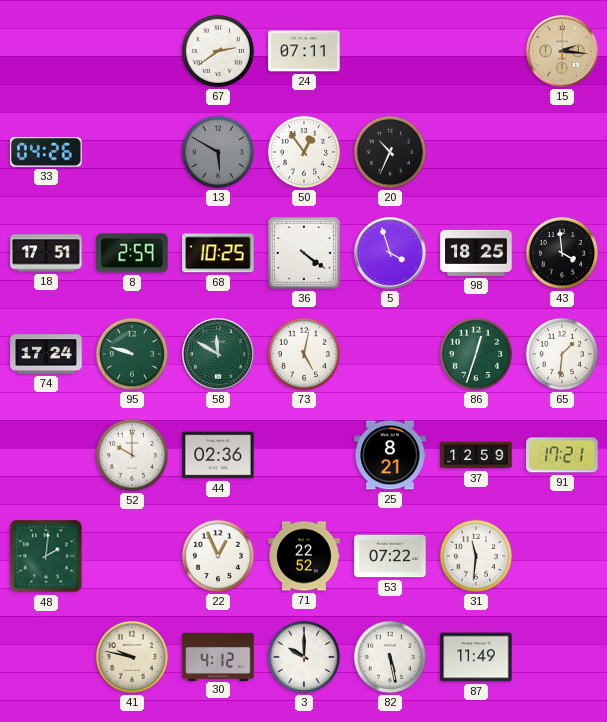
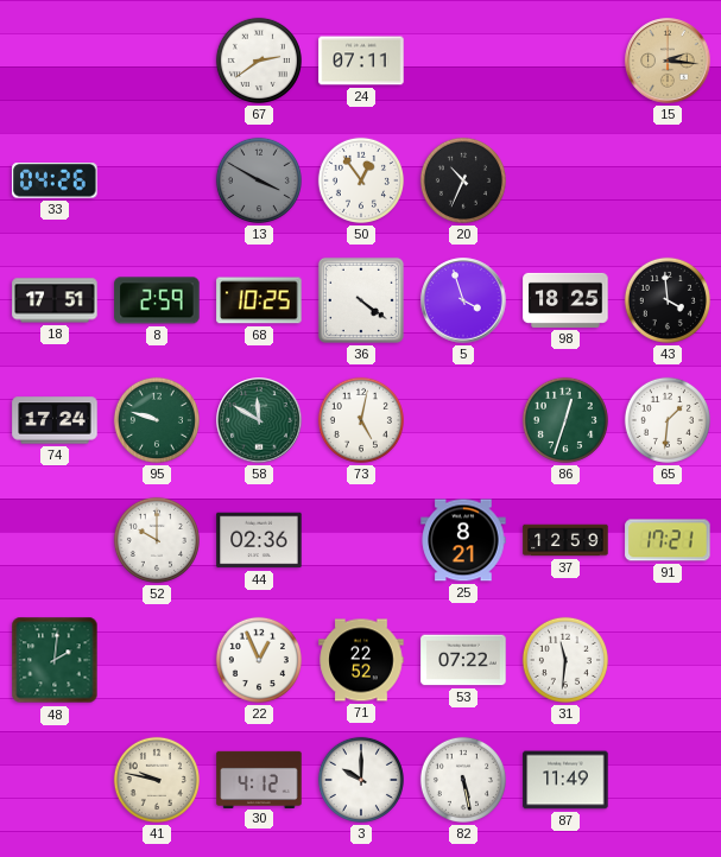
13: 5:50 -> 3:50
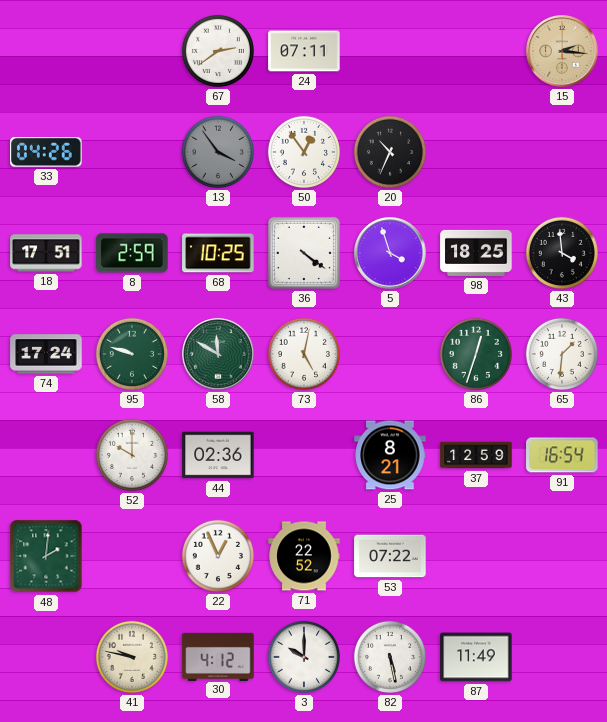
13: 3:50 -> 3:54
91: 17:21 -> 16:54
31: 11:31 -> none
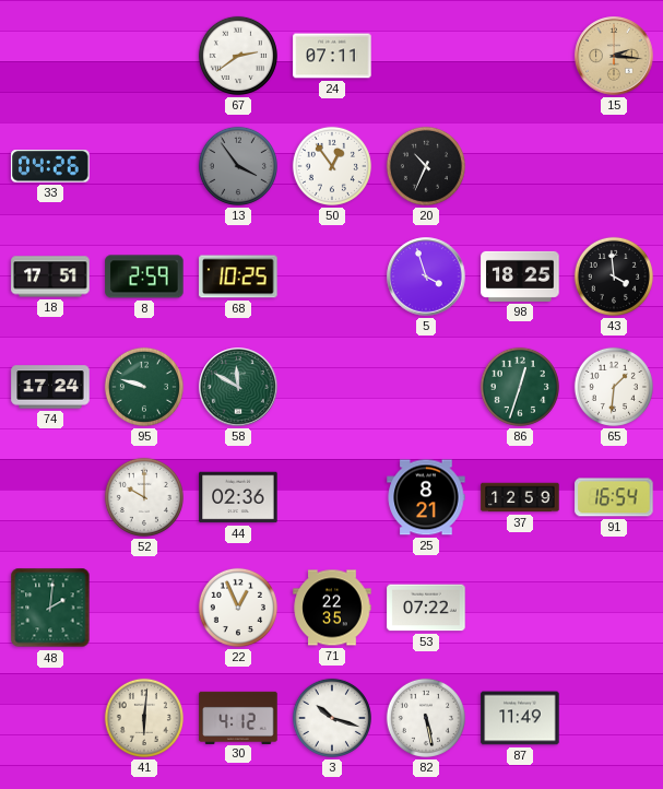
36: 4:21 -> none
73: 5:02 -> none
71: 22:52 -> 22:35
41: 9:47 -> 6:01
3: 10:00 -> 10:18
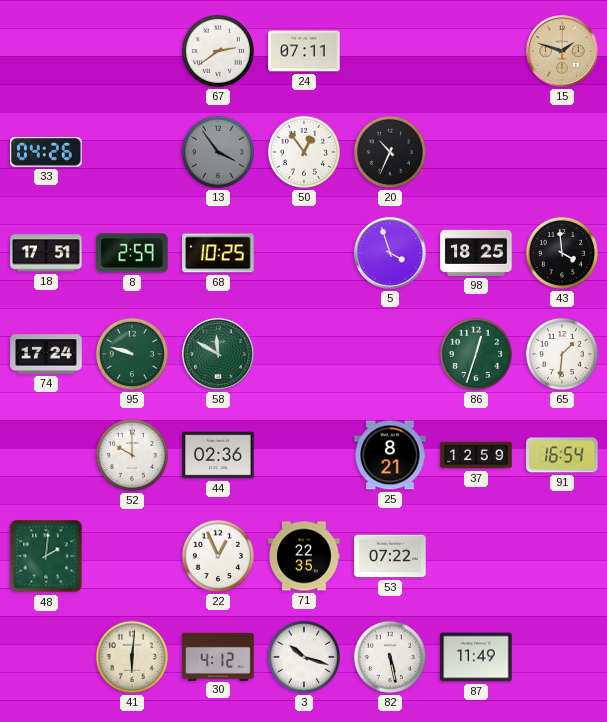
15: 2:16 -> 1:48
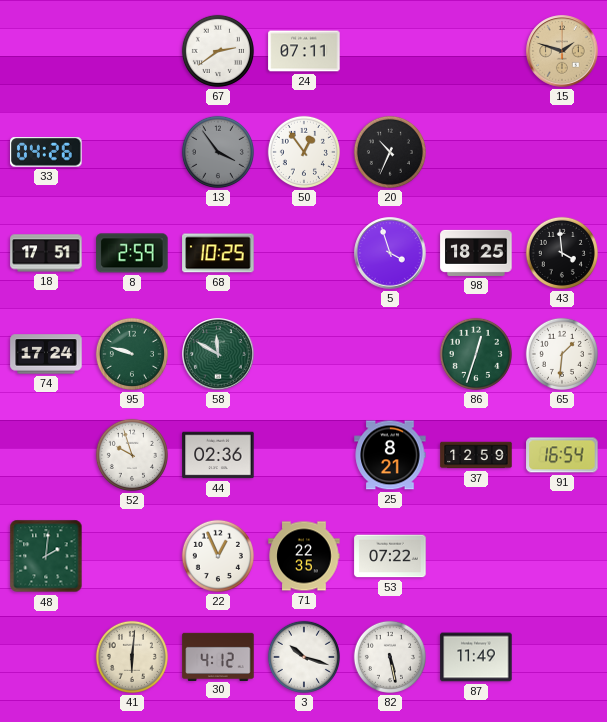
52: 10:00 -> 9:57
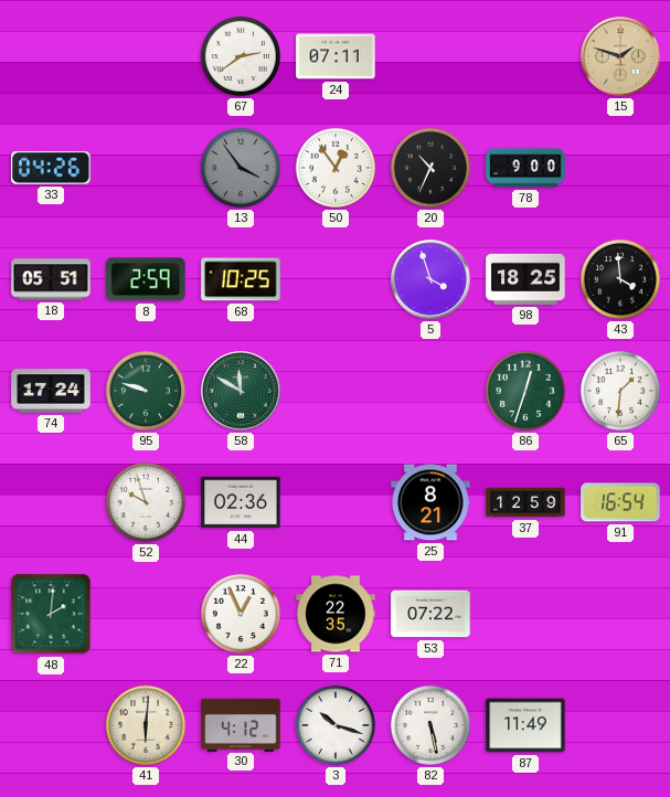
78: none -> 9:00
18: 17:51 -> 05:51
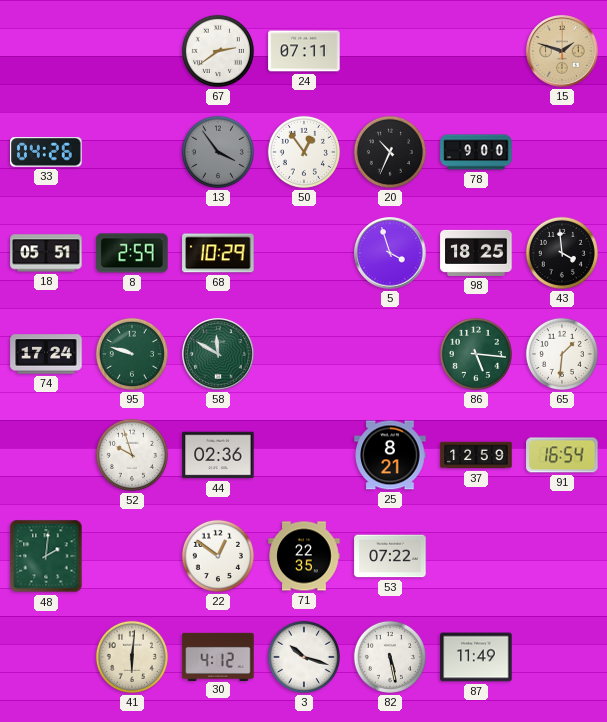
68: 10:25 -> 10:29
86: 12:33 -> 5:16
22: 12:56 -> 12:51
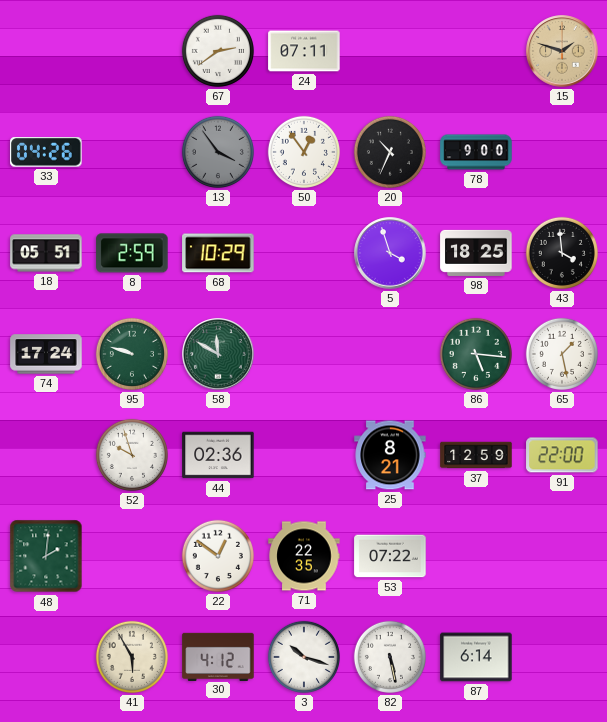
65: 1:31 -> 1:28
91: 16:54 -> 22:00
41: 6:01 -> 5:55
87: 11:49 -> 6:14
